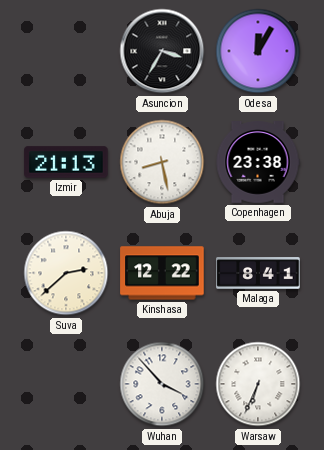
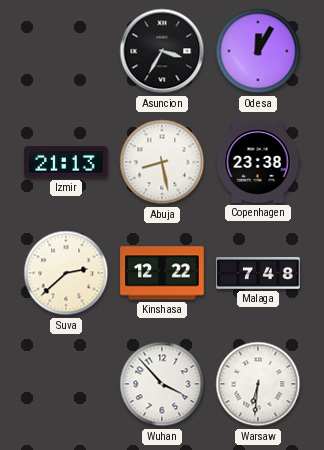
Malaga: 8:41 -> 7:48
Warsaw: 6:34 -> 6:31
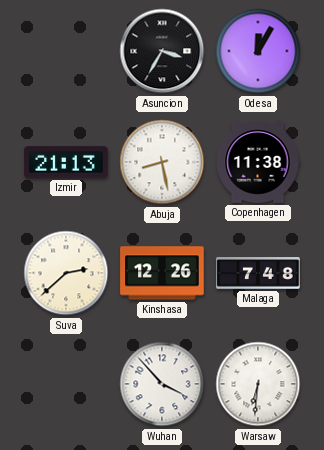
Copenhagen: 23:38 -> 11:38
Kinshasa: 12:22 -> 12:26
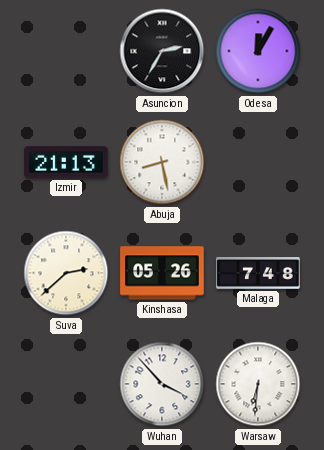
Asuncion: 3:35 -> 2:35
Copenhagen: 11:38 -> none
Kinshasa: 12:26 -> 05:26
